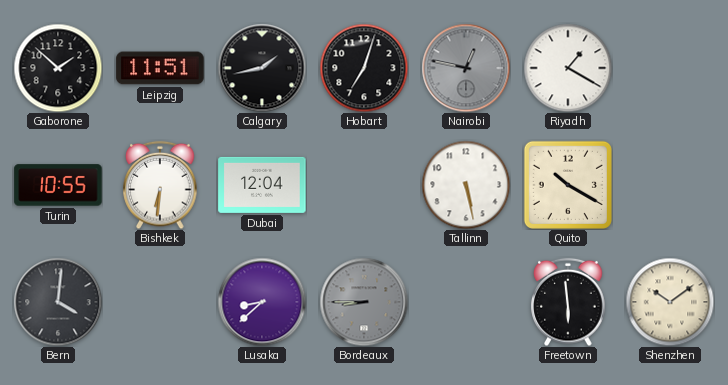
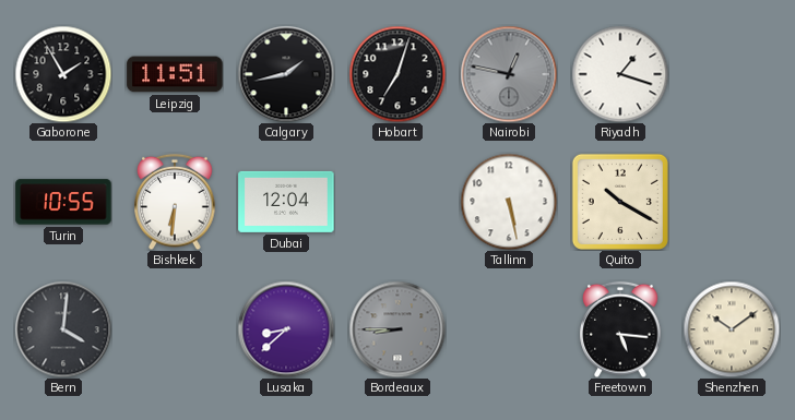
Gaborone: 1:52 -> 1:55
Riyadh: 1:20 -> 1:18
Freetown: 5:59 -> 5:16
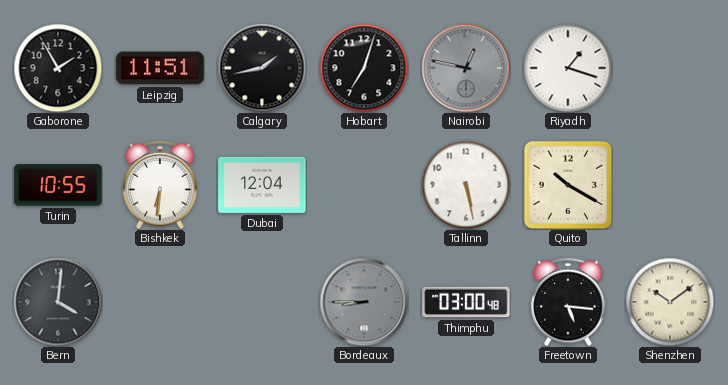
Lusaka: 8:38 -> none
Thimphu: none -> 03:00
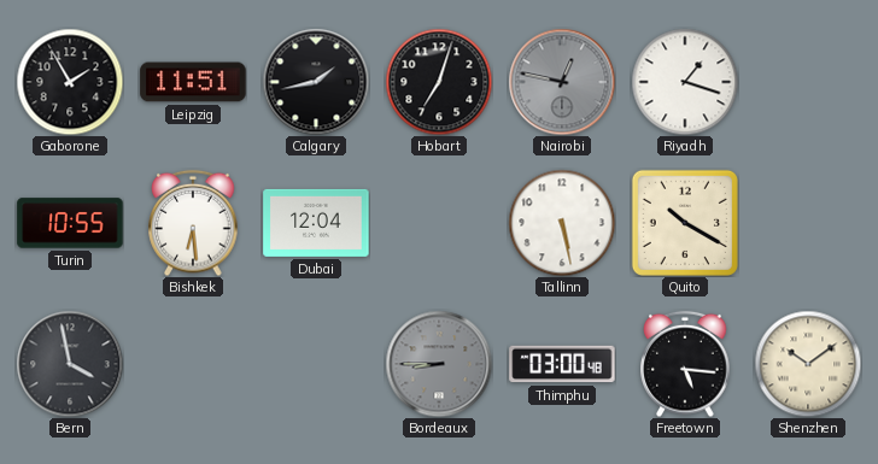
Bishkek: 6:31 -> 6:29
Bern: 4:01 -> 3:58
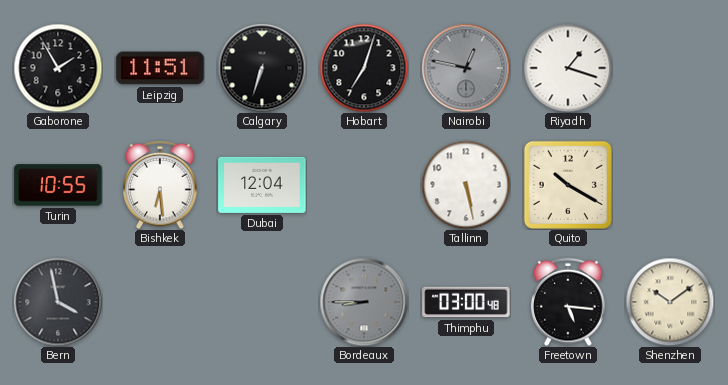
Calgary: 1:43 -> 6:33
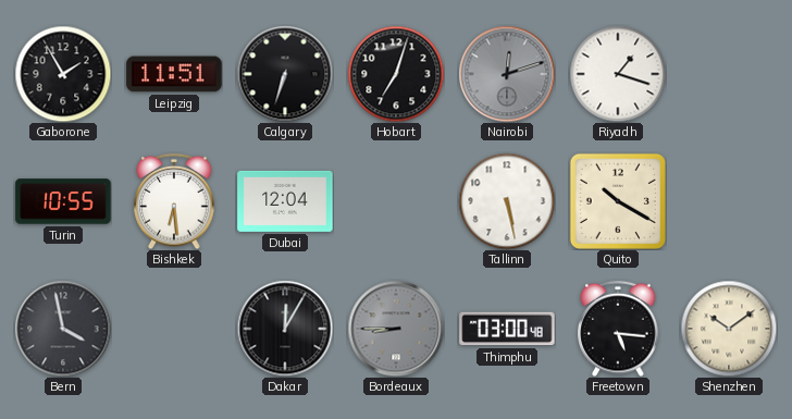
Nairobi: 12:47 -> 12:12
Dakar: none -> 12:05
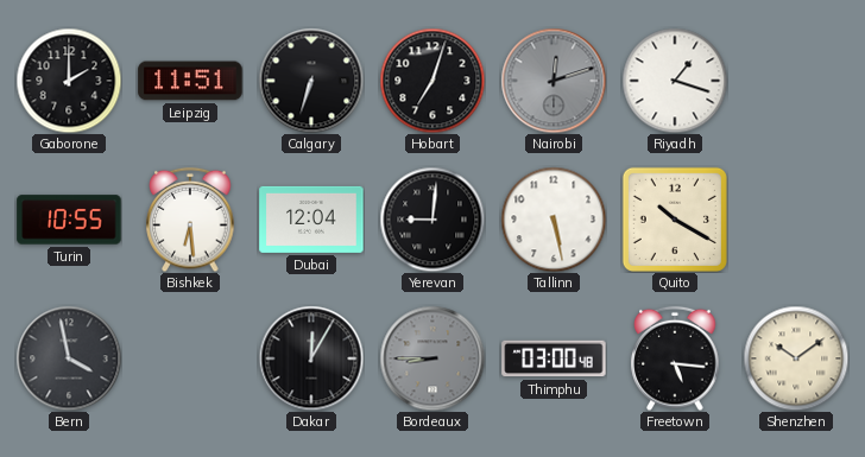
Gaborone: 1:55 -> 2:00
Yerevan: none -> 9:01
